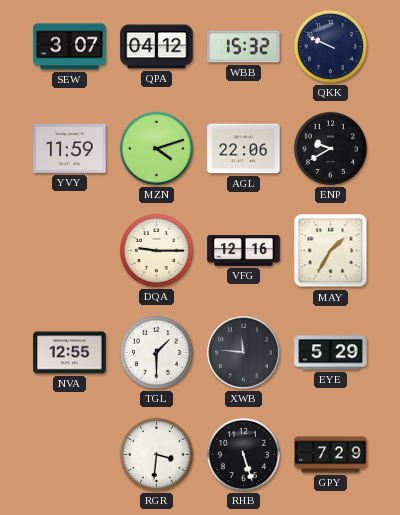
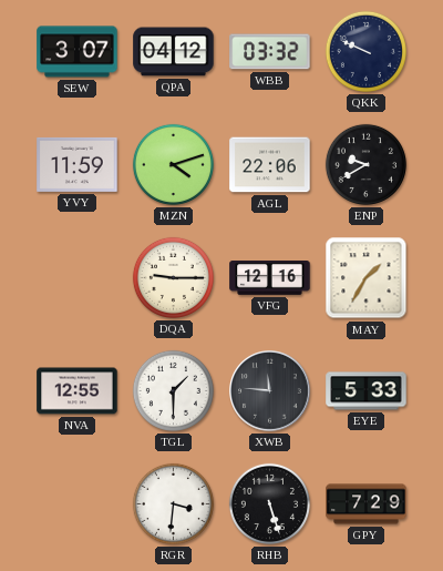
WBB: 15:32 -> 03:32
EYE: 5:29 -> 5:33
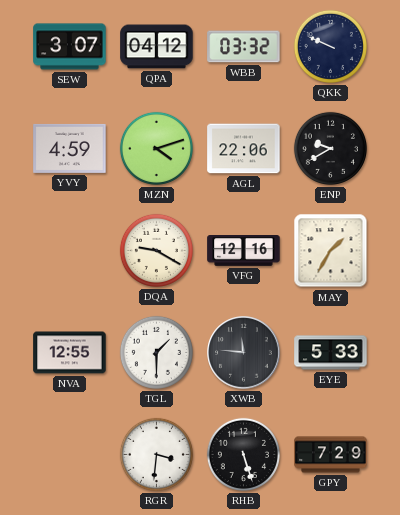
YVY: 11:59 -> 4:59
DQA: 9:15 -> 9:20
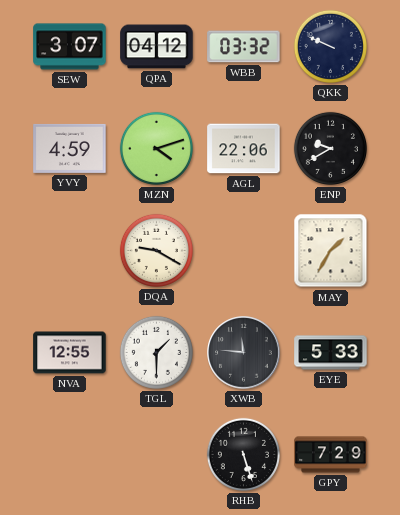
VFG: 12:16 -> none
RGR: 3:31 -> none
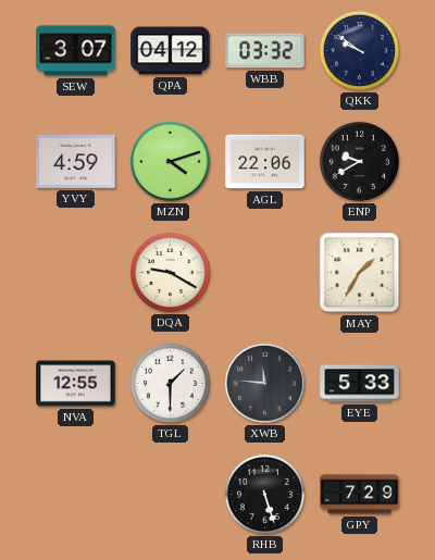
QKK: 9:49 -> 9:51
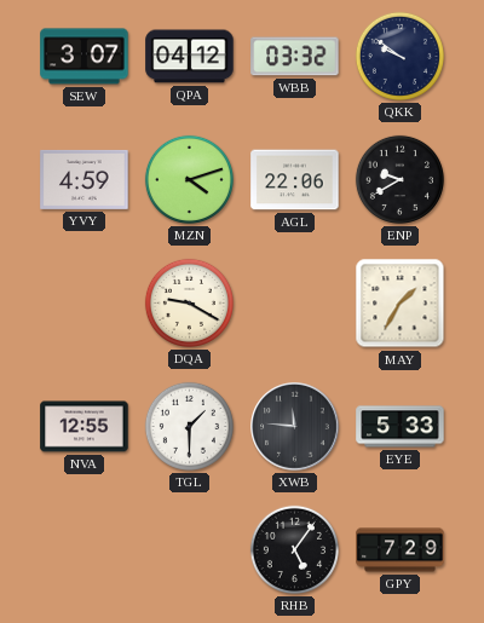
RHB: 5:27 -> 5:06
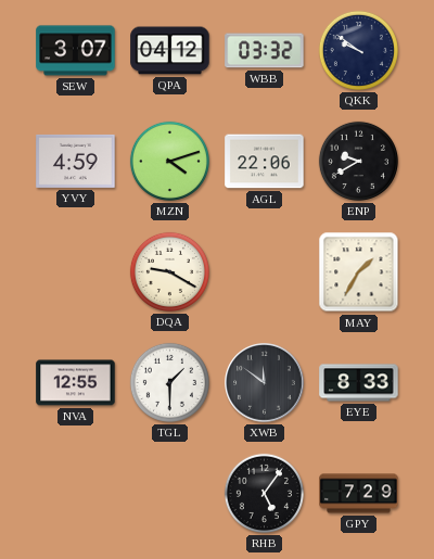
XWB: 11:46 -> 11:51
EYE: 5:33 -> 8:33
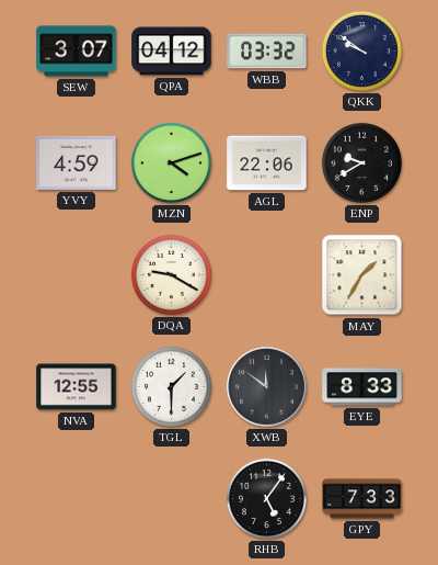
GPY: 7:29 -> 7:33
